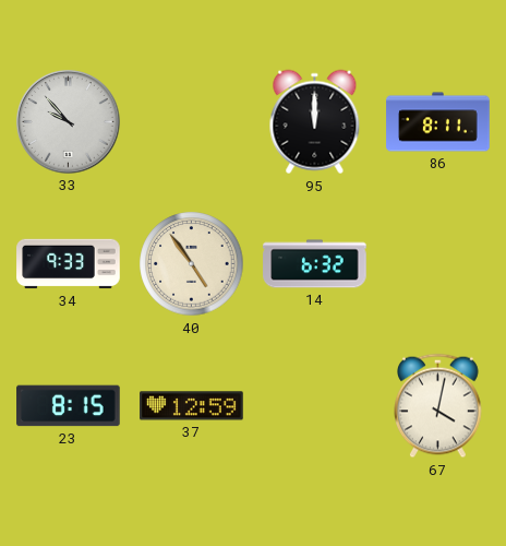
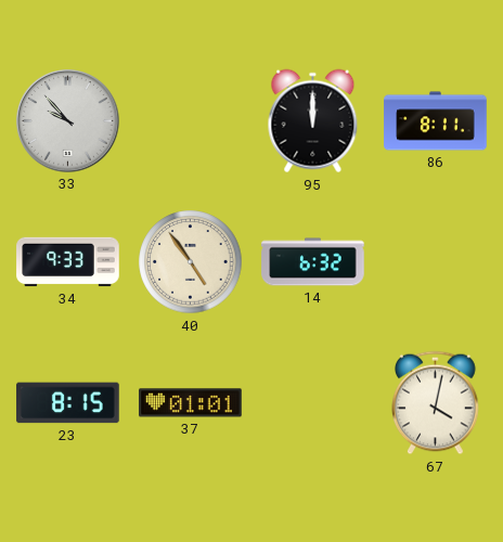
37: 12:59 -> 01:01
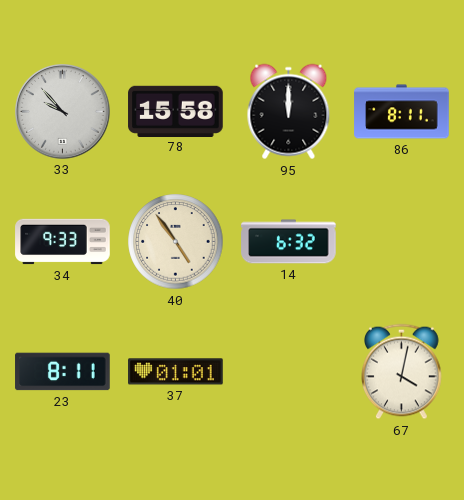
78: none -> 15:58
23: 8:15 -> 8:11
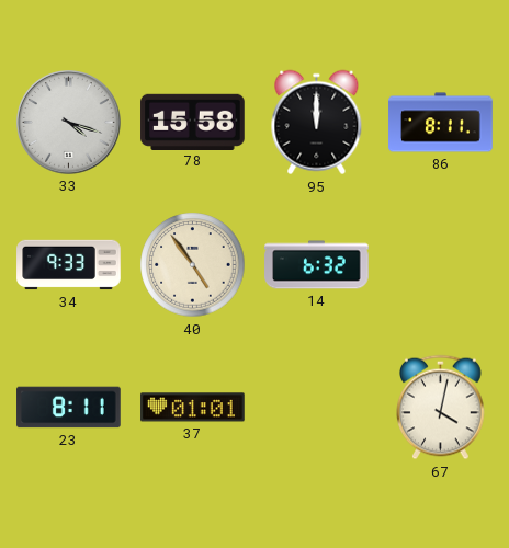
33: 9:53 -> 4:18
